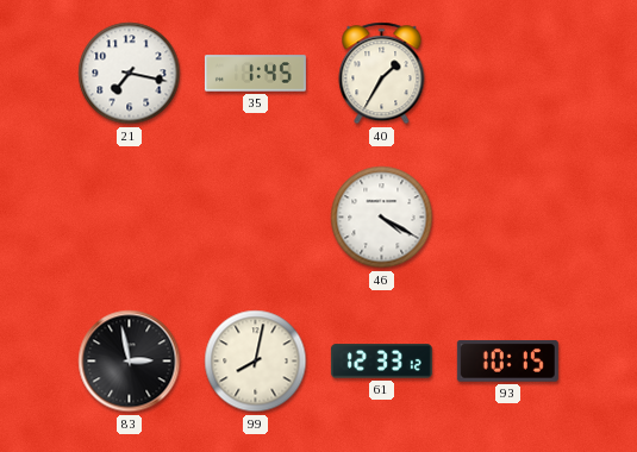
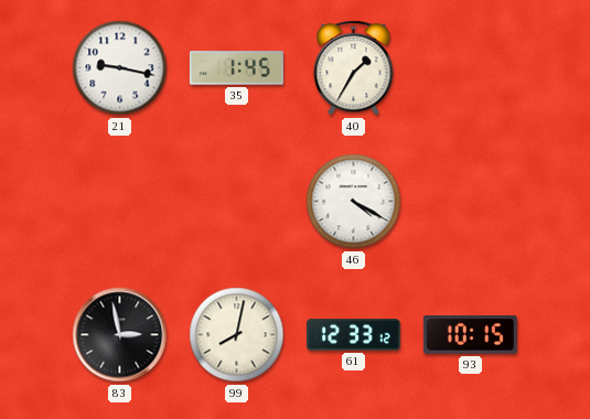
21: 7:17 -> 9:17
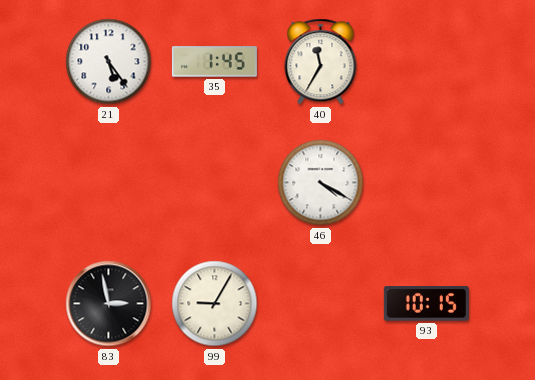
21: 9:17 -> 5:24
40: 1:35 -> 11:35
99: 8:02 -> 9:05
61: 12:33 -> none
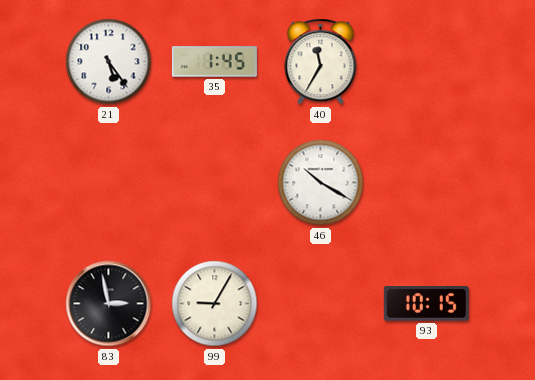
46: 4:20 -> 10:20
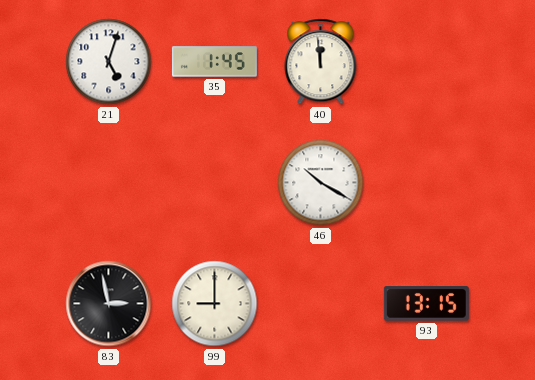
21: 5:24 -> 5:03
40: 11:35 -> 11:59
99: 9:05 -> 9:00
93: 10:15 -> 13:15
